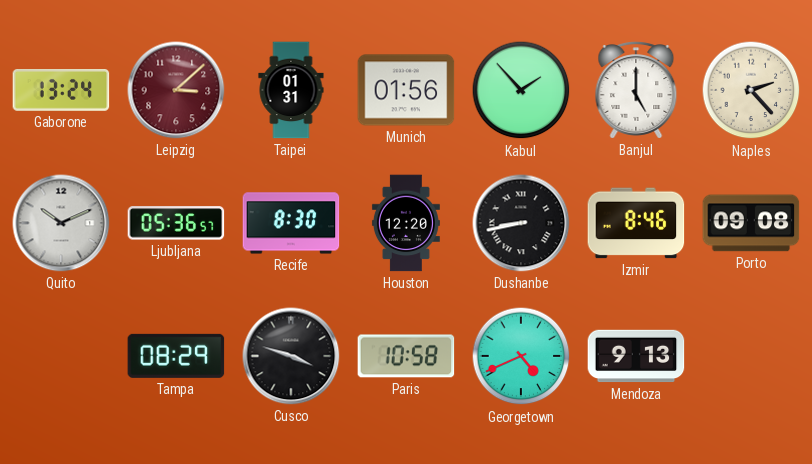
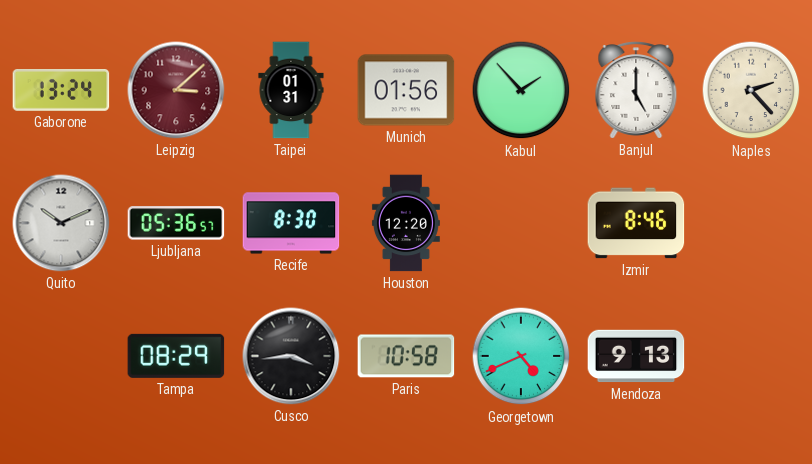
Dushanbe: 8:43 -> none
Porto: 09:08 -> none
Cusco: 3:48 -> 3:44
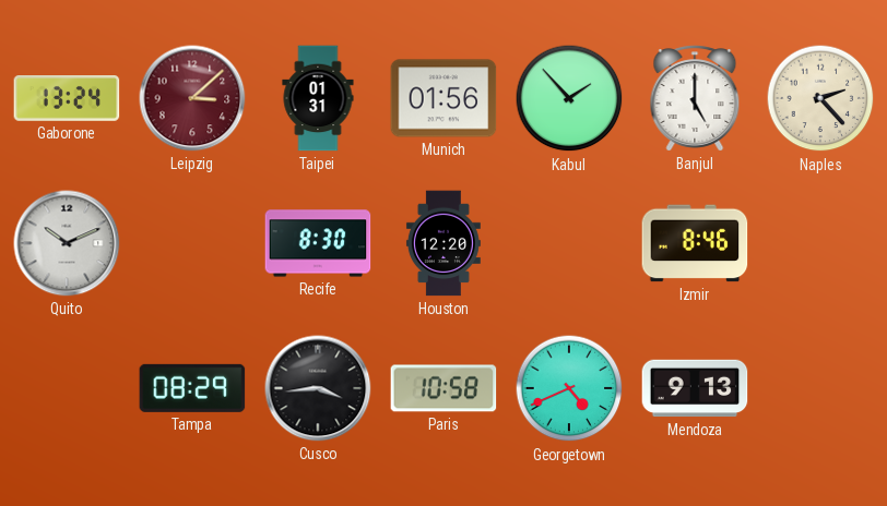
Ljubljana: 05:36 -> none
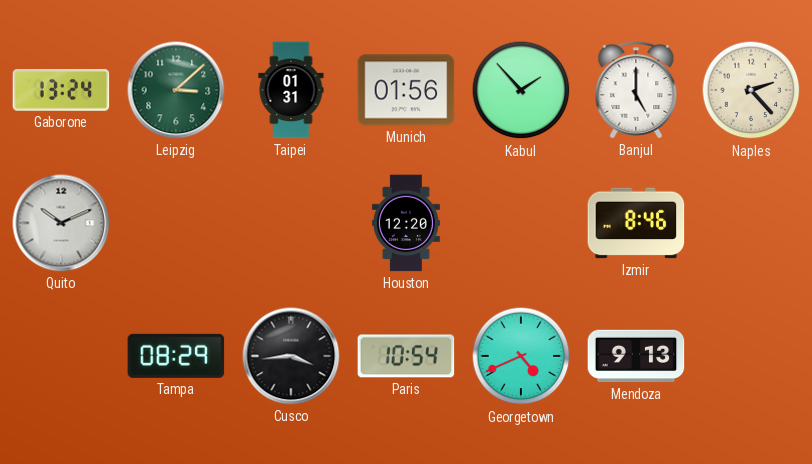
Leipzig dial: burgundy -> green
Recife: 8:30 -> none
Paris: 10:58 -> 10:54
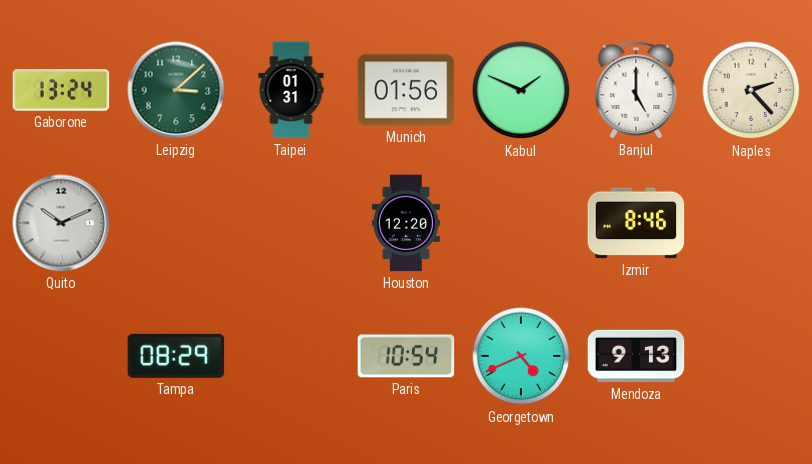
Kabul: 1:53 -> 1:49
Cusco: 3:44 -> none
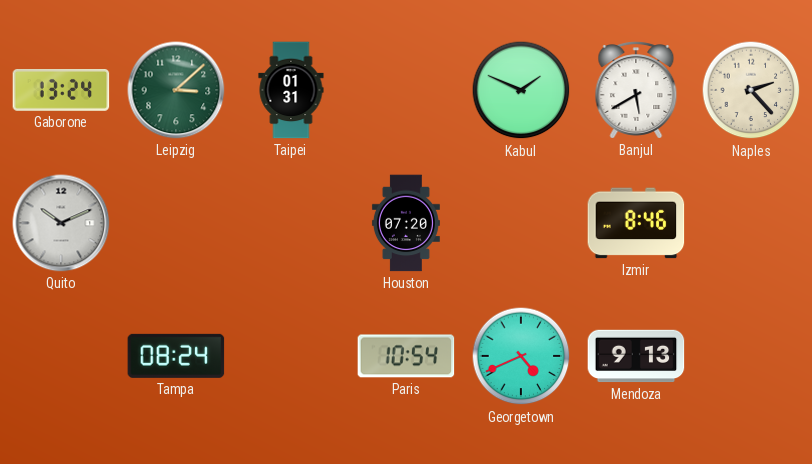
Munich: 01:56 -> none
Banjul: 5:00 -> 5:40
Houston: 12:20 -> 07:20
Tampa: 08:29 -> 08:24
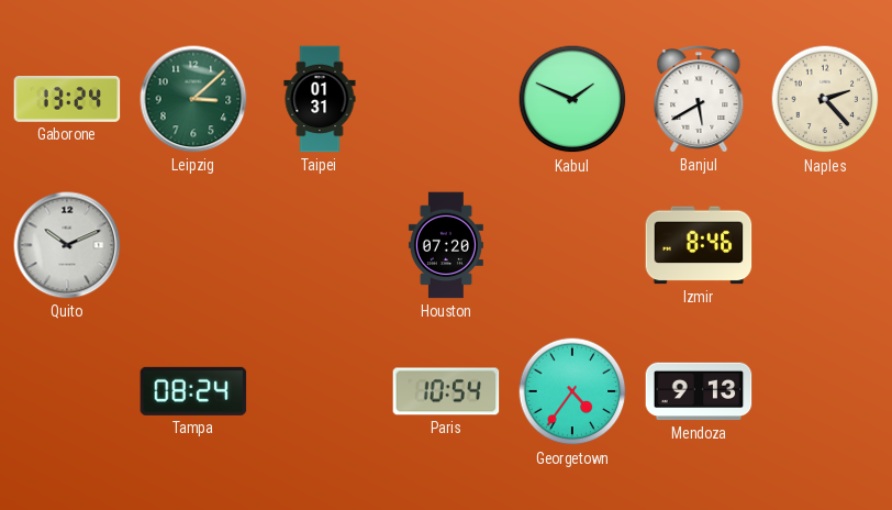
Georgetown: 4:41 -> 4:36
